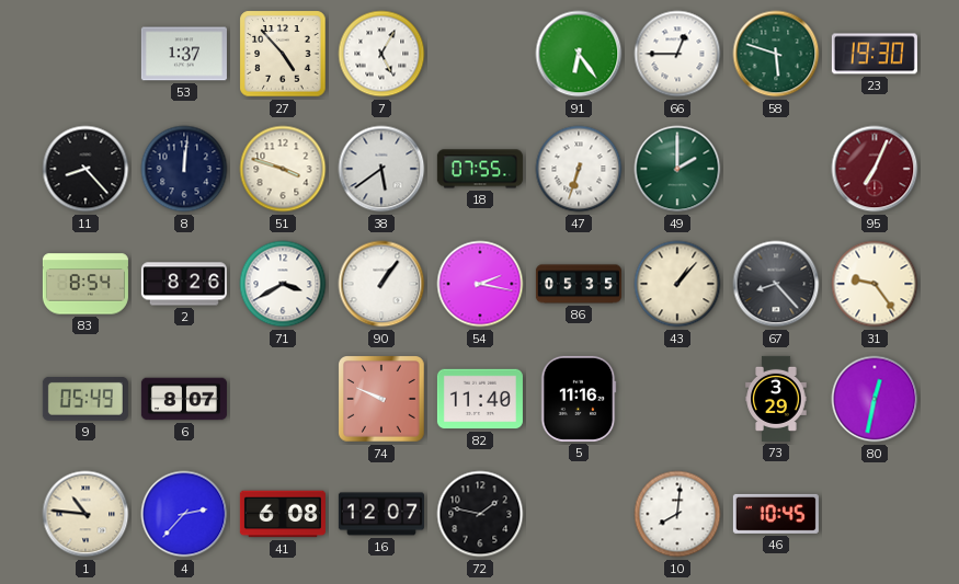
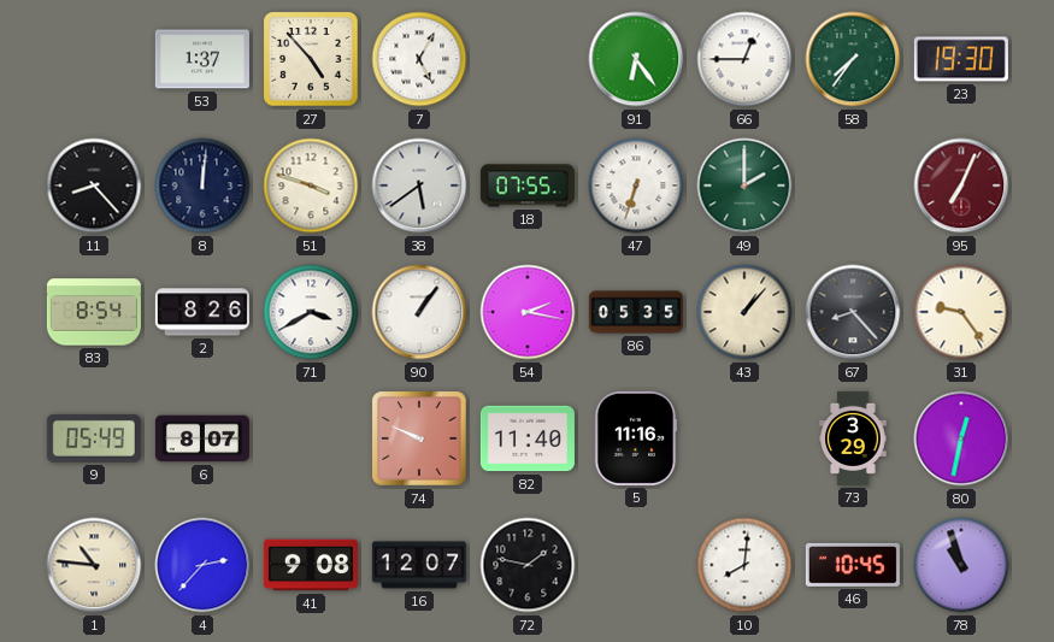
58: 5:48 -> 7:36
41: 6:08 -> 9:08
78: none -> 10:57
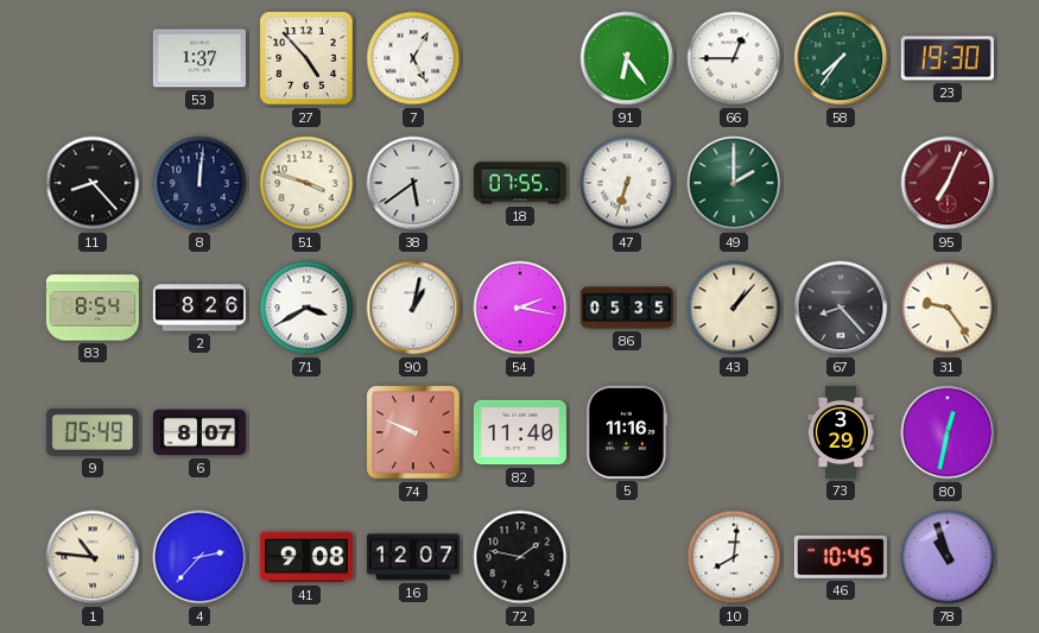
90: 1:06 -> 1:02
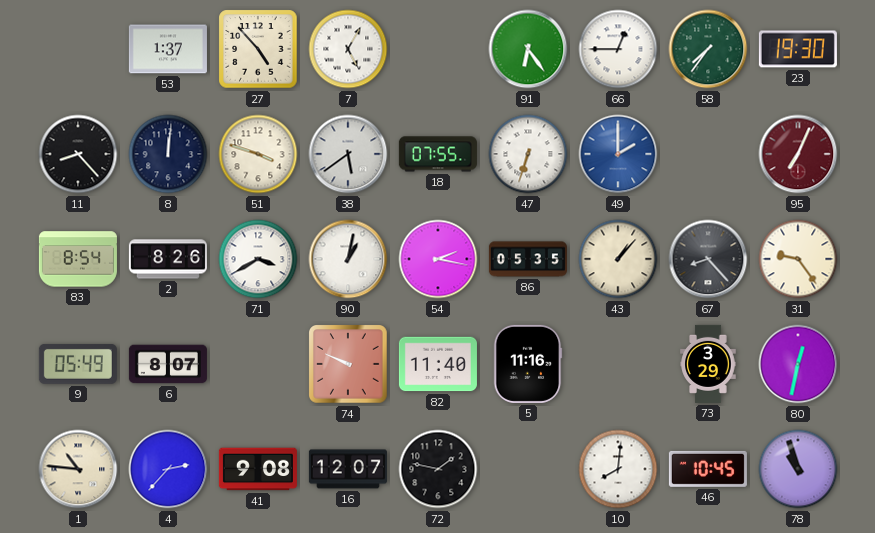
49 dial: green -> blue
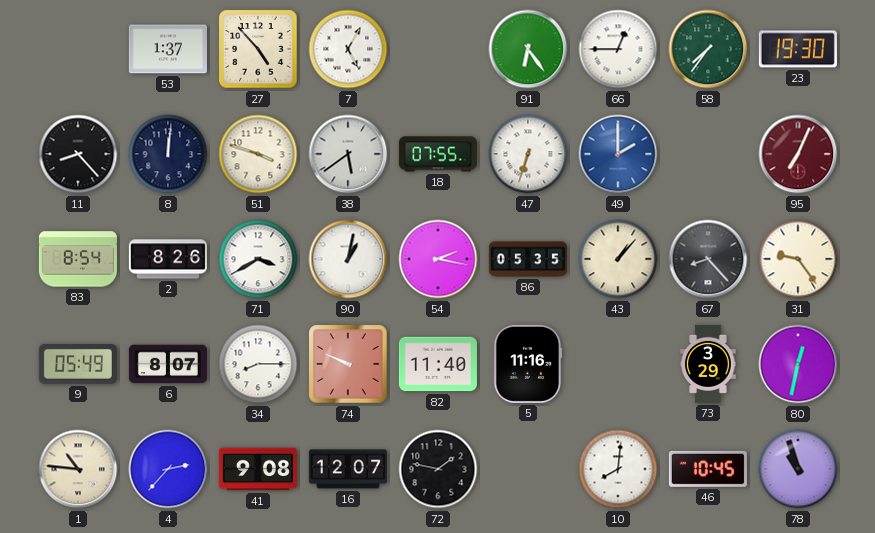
34: none -> 8:15
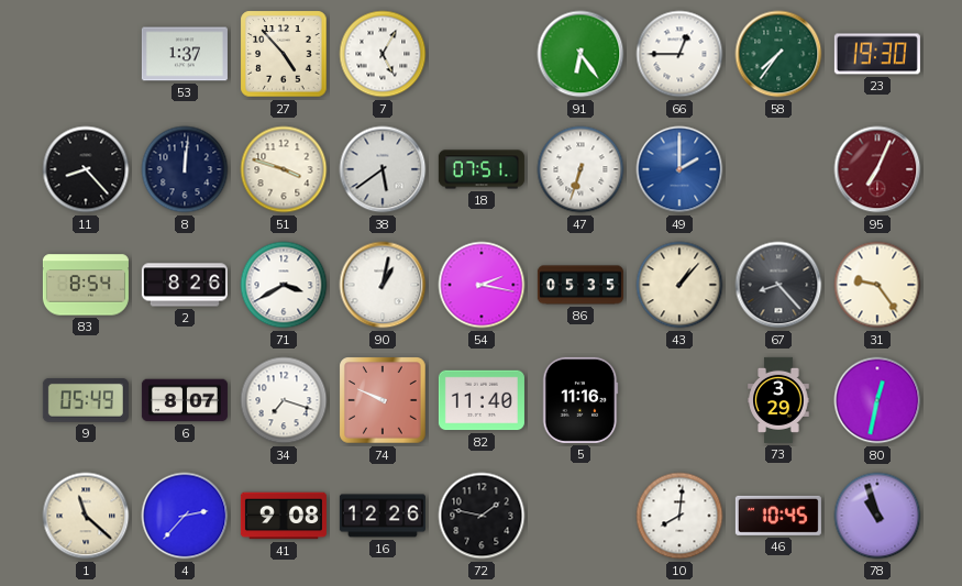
18: 07:55 -> 07:51
34: 8:15 -> 7:18
1: 10:46 -> 11:22
16: 12:07 -> 12:26
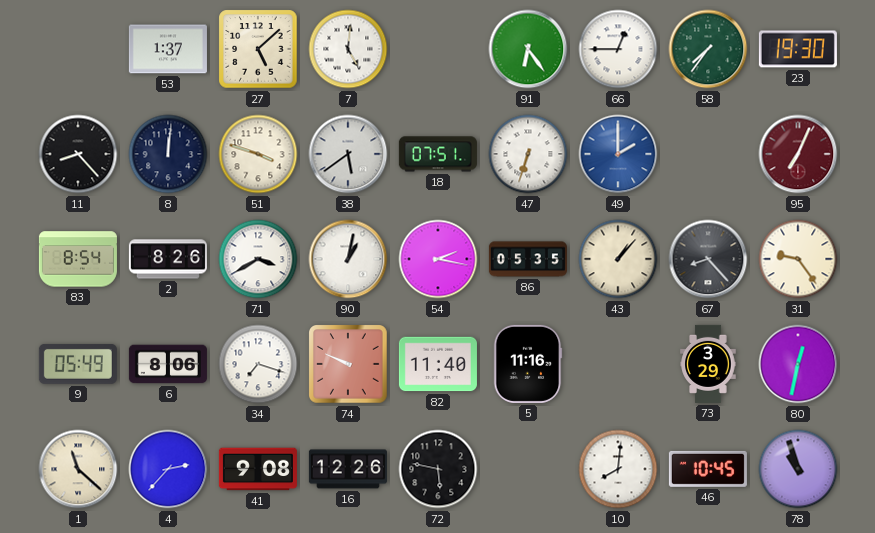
27: 4:53 -> 5:08
7: 5:05 -> 5:01
6: 8:07 -> 8:06
72: 1:47 -> 5:47
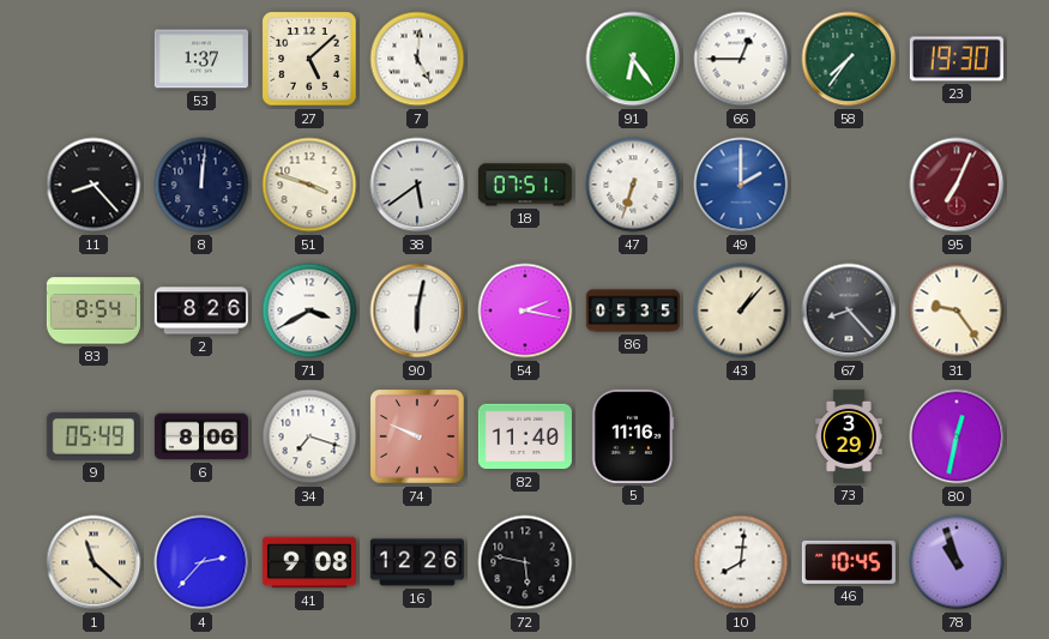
90: 1:02 -> 6:02
